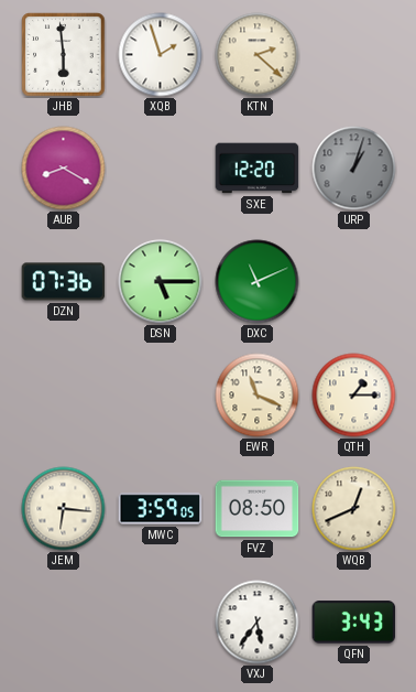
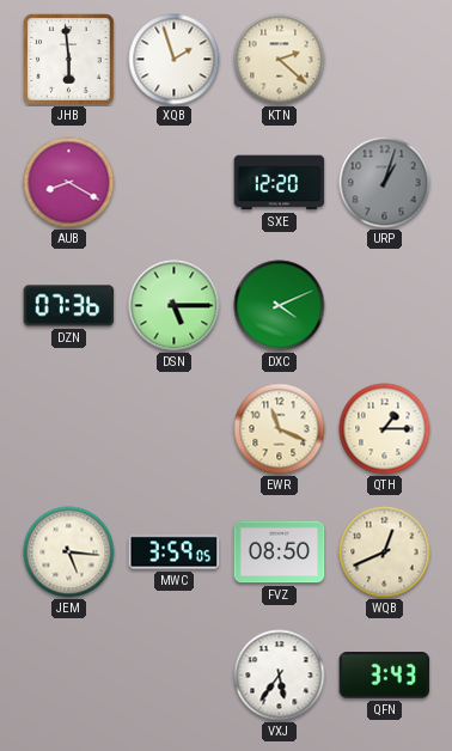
DXC: 11:11 -> 4:11
JEM: 6:16 -> 5:16
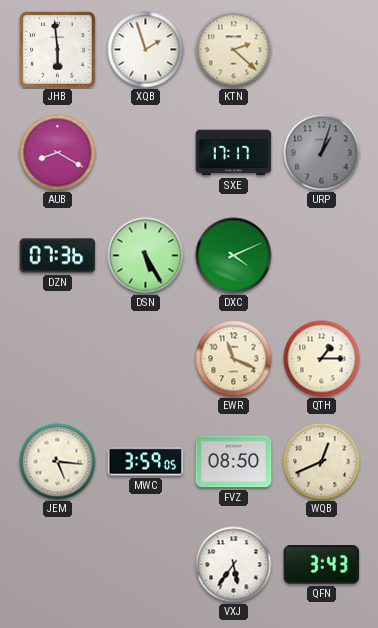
SXE: 12:20 -> 17:17
DSN: 5:15 -> 5:25
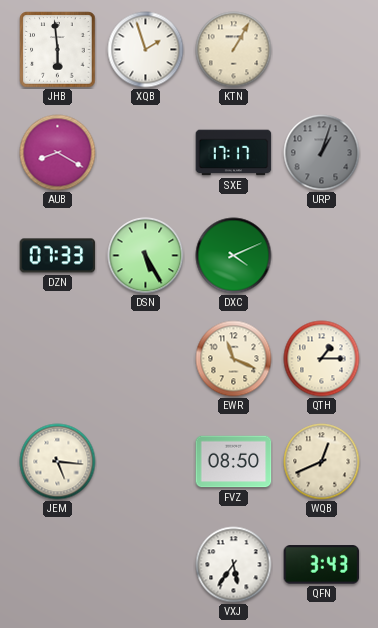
KTN: 2:22 -> 1:05
DZN: 07:36 -> 07:33
MWC: 3:59 -> none
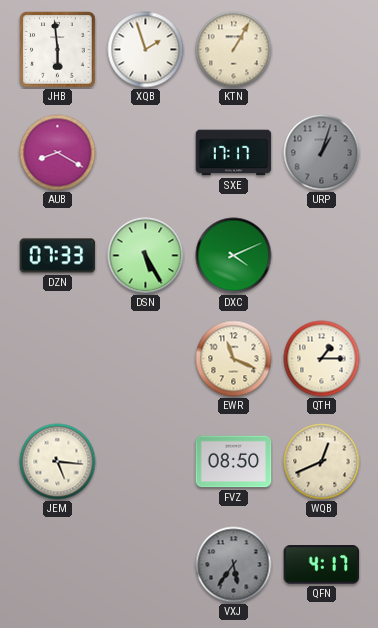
VXJ dial: white -> grey
QFN: 3:43 -> 4:17
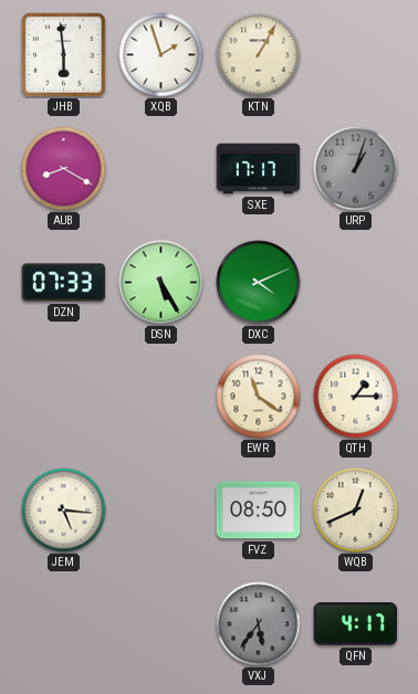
EWR: 11:19 -> 11:21
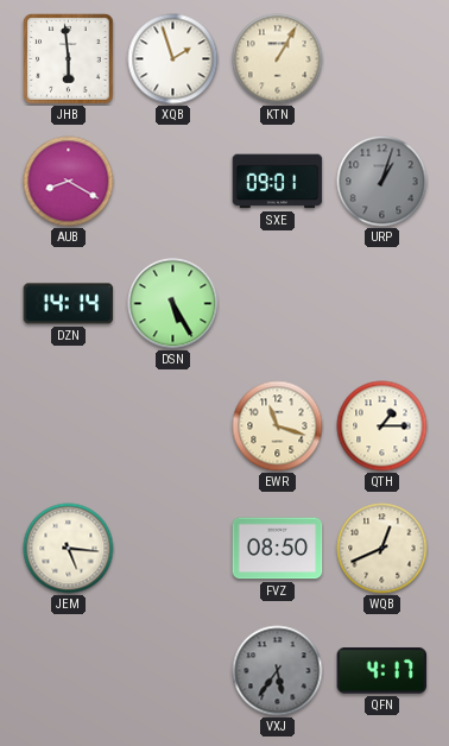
SXE: 17:17 -> 09:01
DZN: 07:33 -> 14:14
DXC: 4:11 -> none
EWR: 11:21 -> 11:18
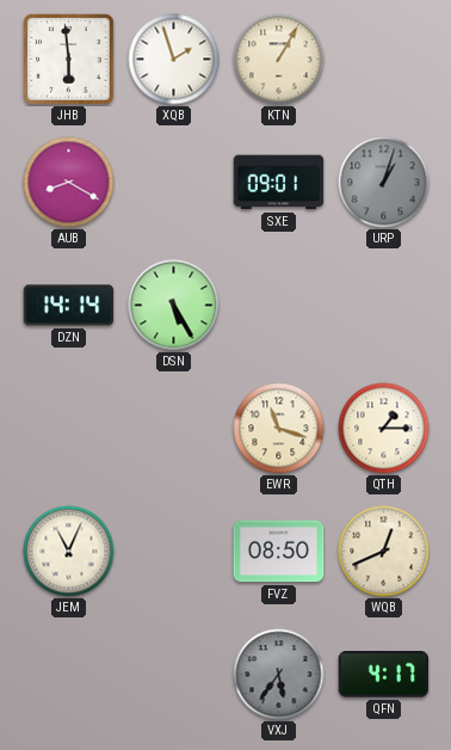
JEM: 5:16 -> 11:04
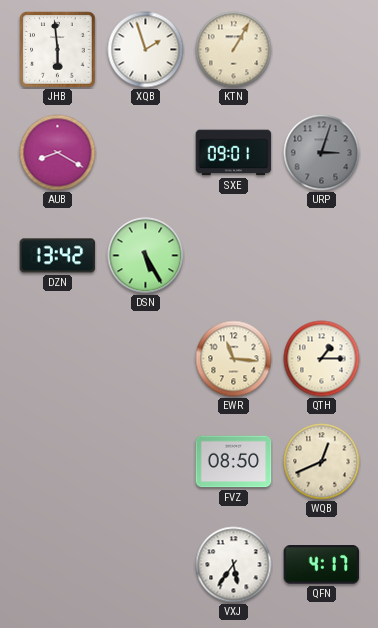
URP: 1:03 -> 3:03
DZN: 14:14 -> 13:42
EWR: 11:18 -> 11:16
JEM: 11:04 -> none
VXJ dial: grey -> white
